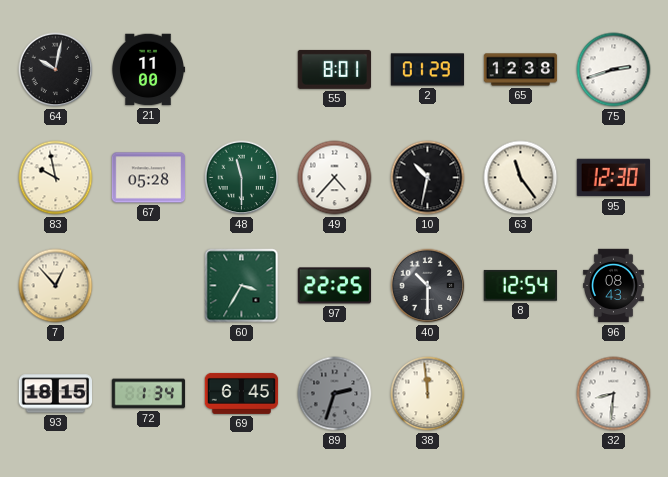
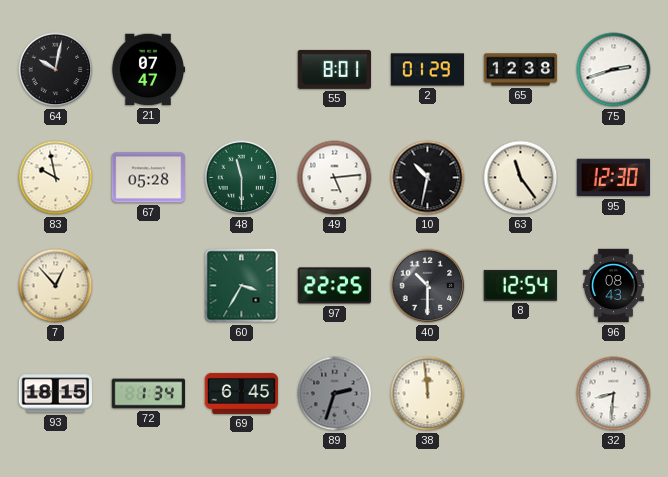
21: 11:00 -> 07:47
49: 4:37 -> 5:14
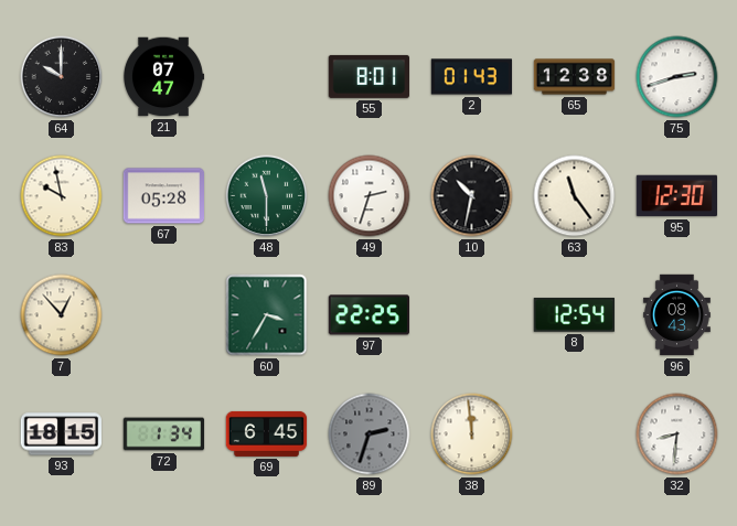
64: 10:02 -> 10:00
2: 01:29 -> 01:43
49: 5:14 -> 2:33
40: 10:30 -> none
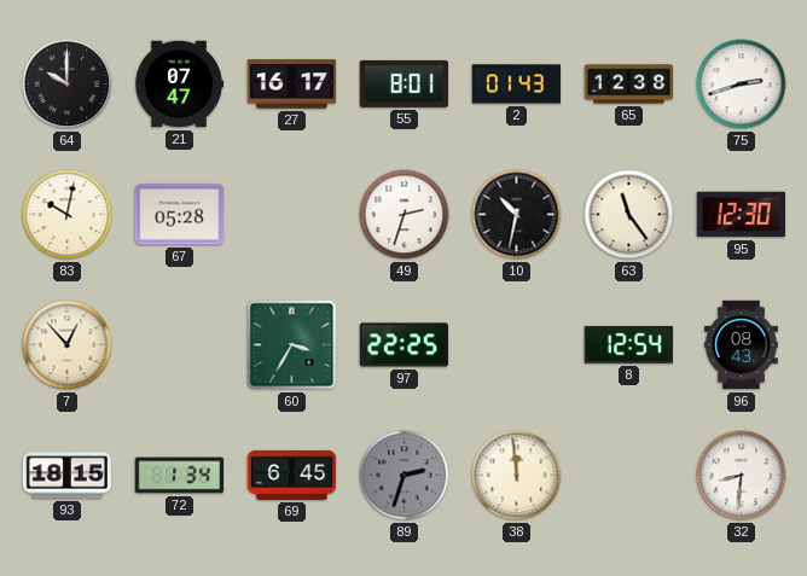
27: none -> 16:17
83: 9:58 -> 10:02
48: 11:30 -> none
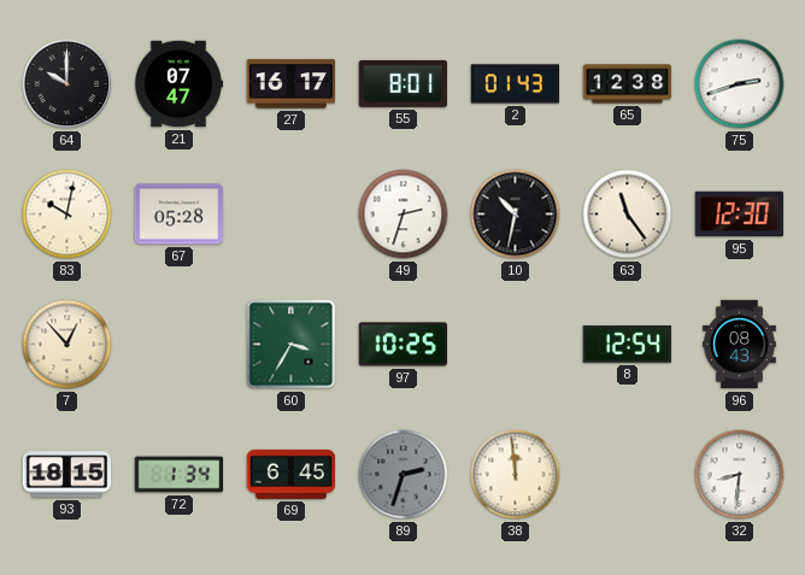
97: 22:25 -> 10:25
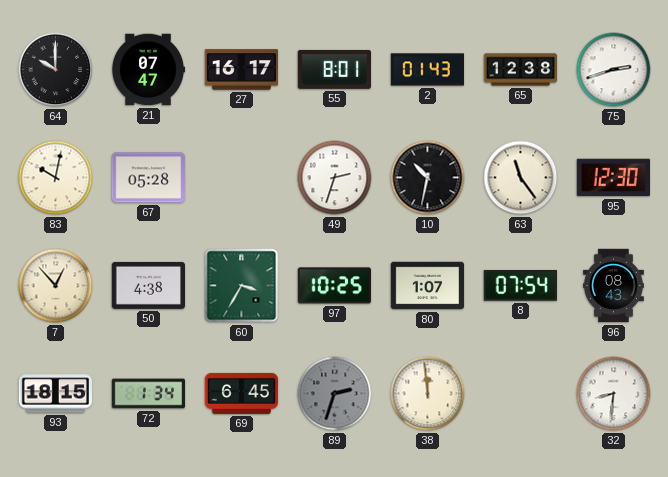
50: none -> 4:38
80: none -> 1:07
8: 12:54 -> 07:54
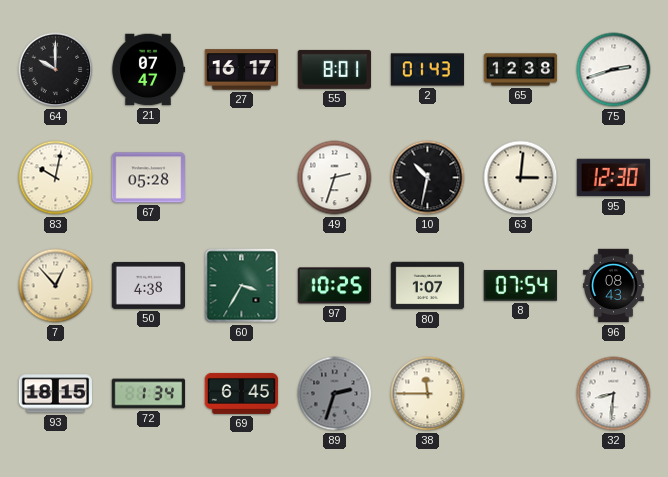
63: 11:24 -> 3:01
38: 11:59 -> 11:45
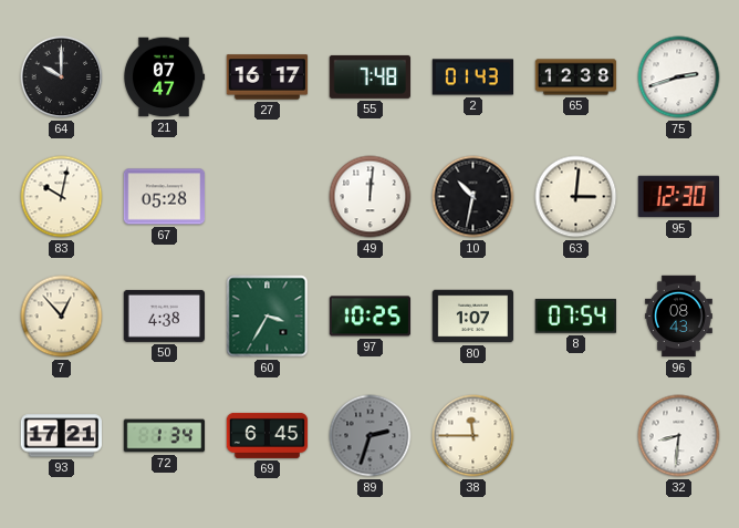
55: 8:01 -> 7:48
49: 2:33 -> 12:01
93: 18:15 -> 17:21
